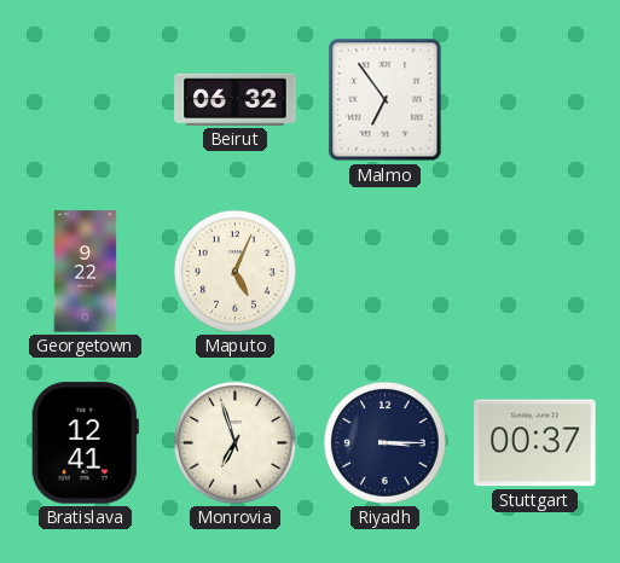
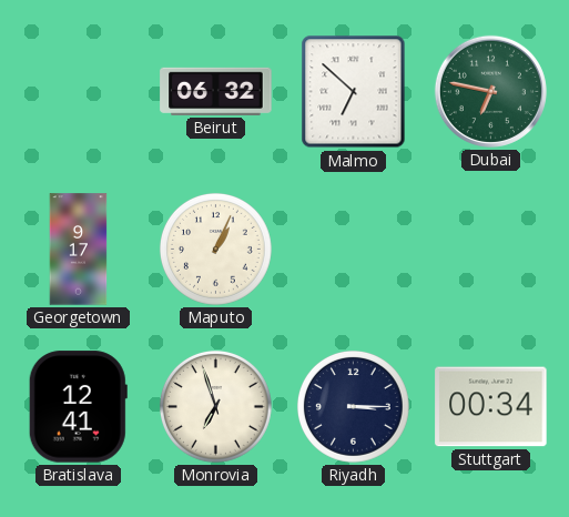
Malmo: 6:54 -> 6:52
Dubai: none -> 6:47
Georgetown: 9:22 -> 9:17
Maputo: 5:04 -> 1:04
Stuttgart: 00:37 -> 00:34
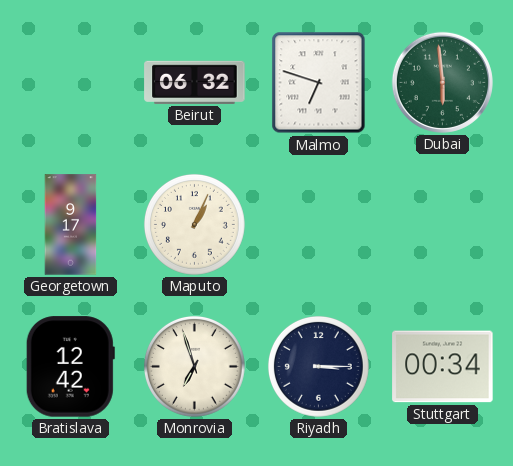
Malmo: 6:52 -> 6:48
Dubai: 6:47 -> 5:59
Bratislava: 12:41 -> 12:42
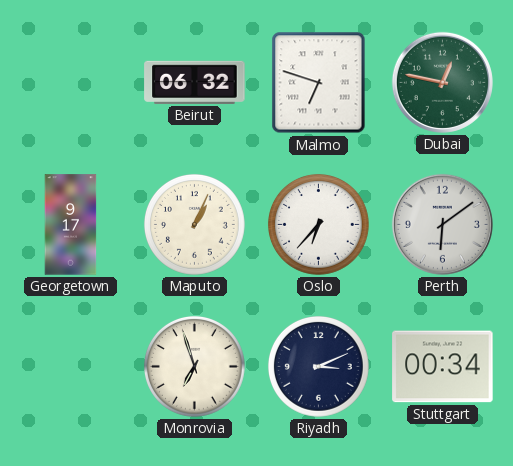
Dubai: 5:59 -> 12:47
Oslo: none -> 6:37
Perth: none -> 6:09
Bratislava: 12:42 -> none
Riyadh: 3:15 -> 3:11
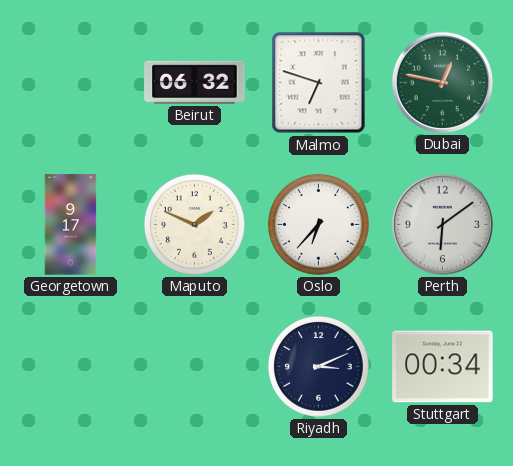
Maputo: 1:04 -> 1:49
Monrovia: 6:57 -> none
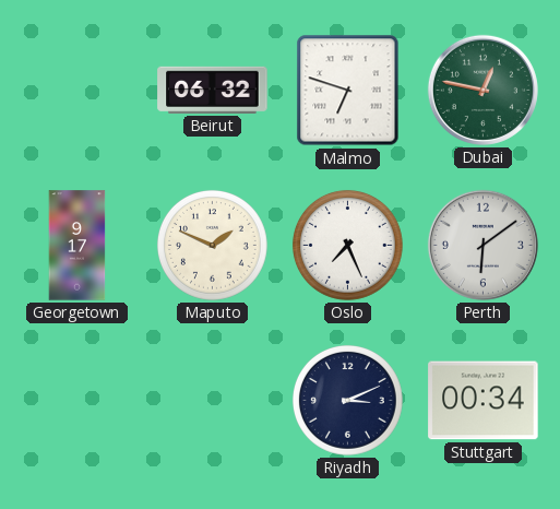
Oslo: 6:37 -> 7:26
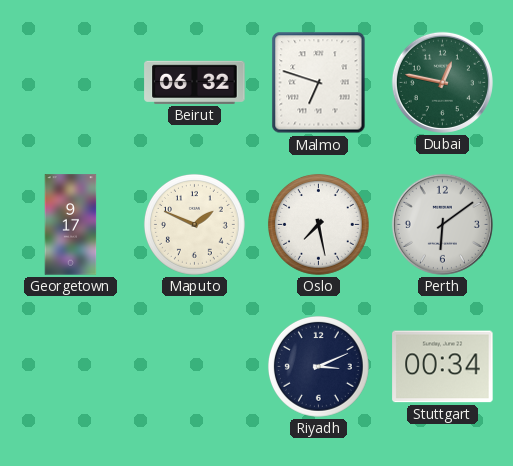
Oslo: 7:26 -> 7:28
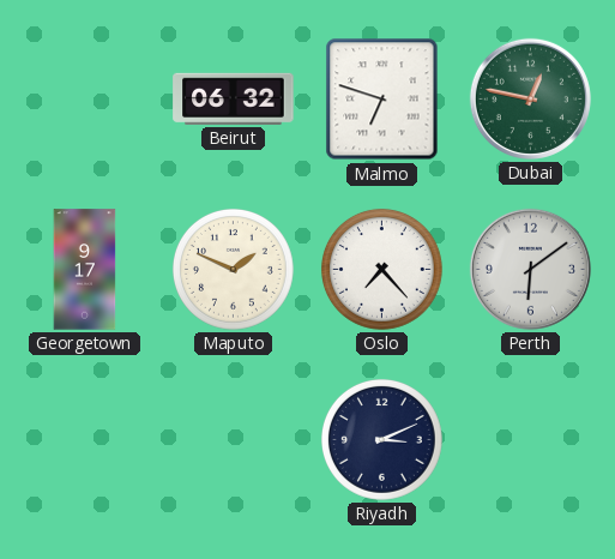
Oslo: 7:28 -> 7:23
Stuttgart: 00:34 -> none
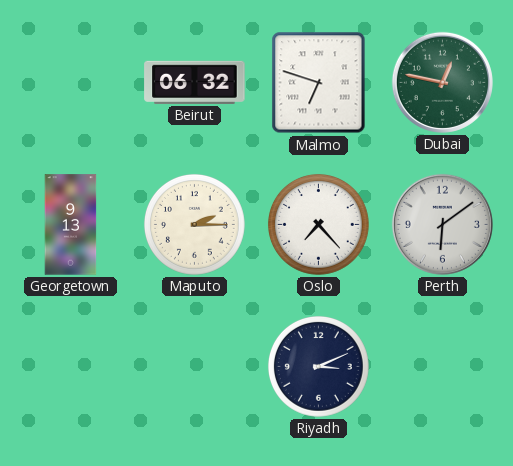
Georgetown: 9:17 -> 9:13
Maputo: 1:49 -> 2:15
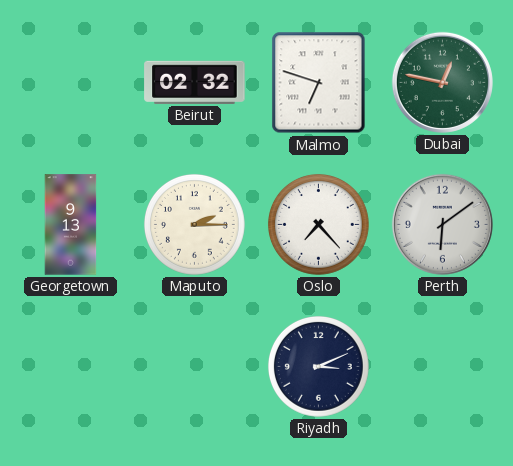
Beirut: 06:32 -> 02:32
